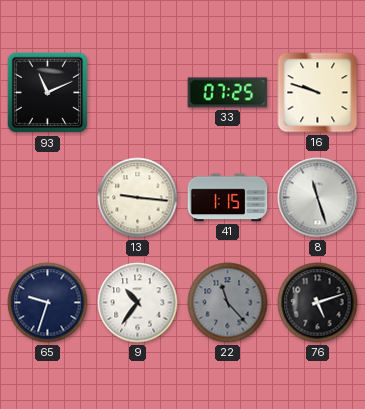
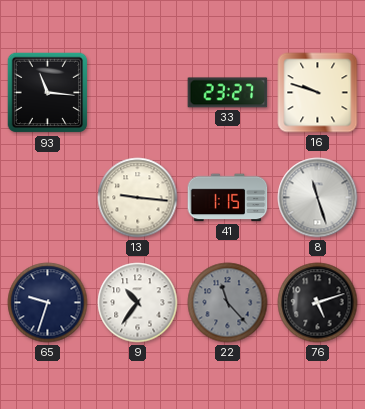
93: 11:11 -> 11:16
33: 07:25 -> 23:27
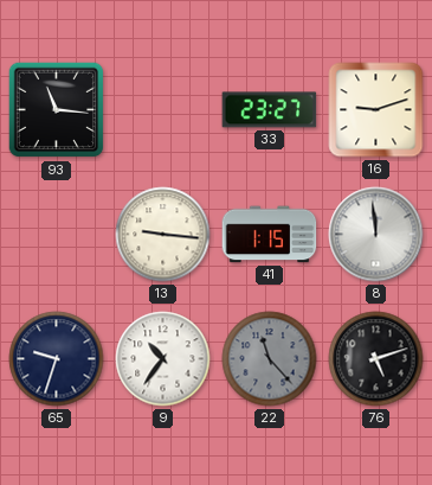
16: 9:48 -> 9:12
8: 11:27 -> 11:59
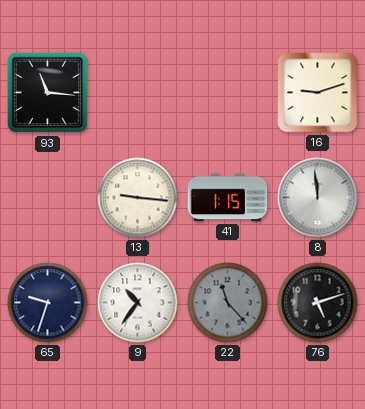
33: 23:27 -> none
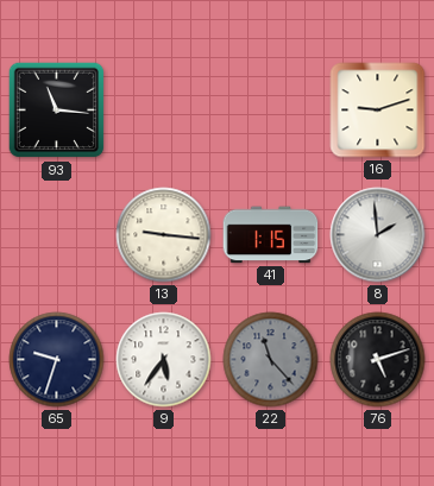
8: 11:59 -> 1:59
9: 10:36 -> 5:36
